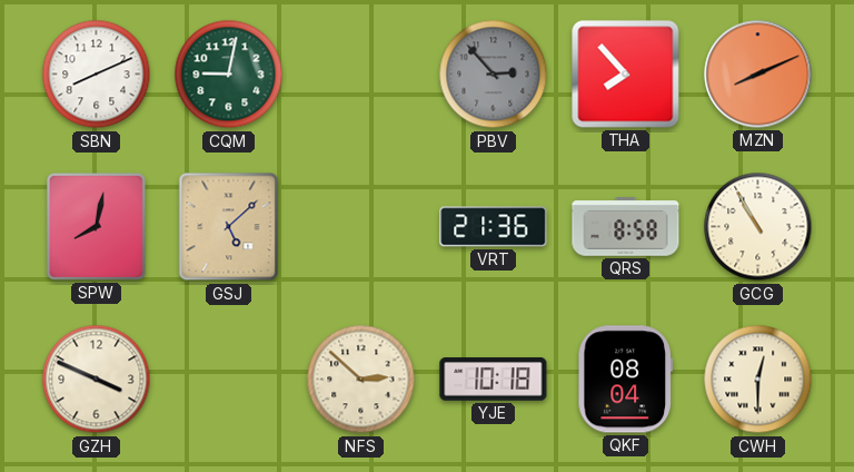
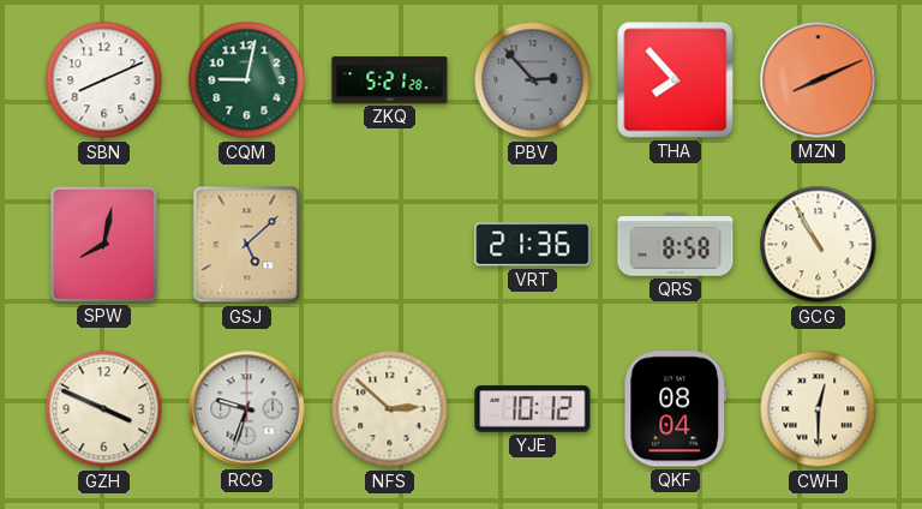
ZKQ: none -> 5:21
RCG: none -> 9:33
YJE: 10:18 -> 10:12
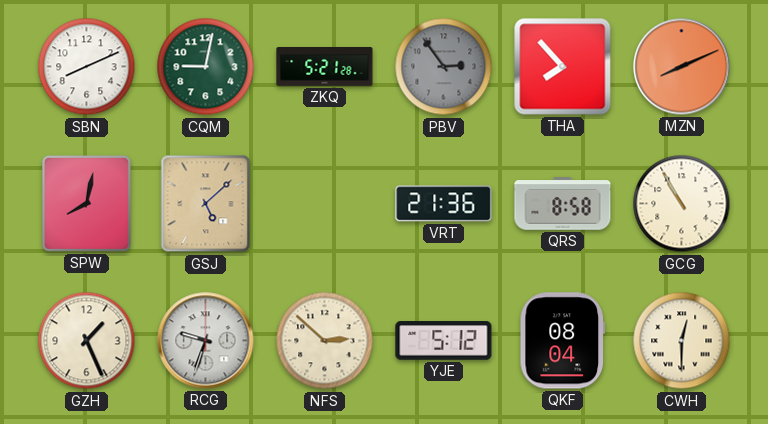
PBV: 2:53 -> 2:54
GZH: 3:49 -> 1:26
YJE: 10:12 -> 5:12
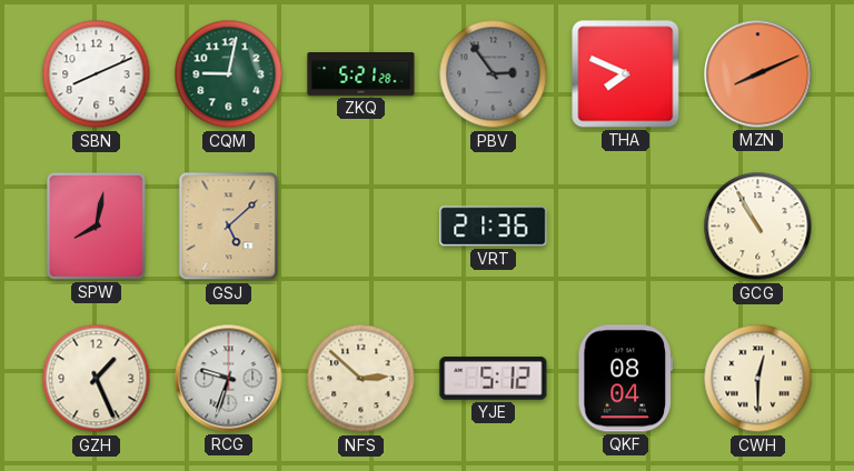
THA: 7:53 -> 7:49
QRS: 8:58 -> none
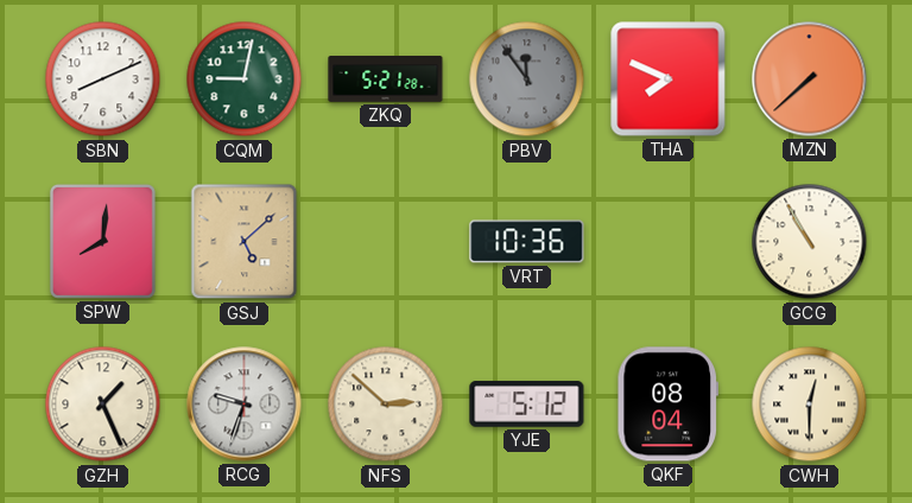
PBV: 2:54 -> 11:54
MZN: 8:11 -> 7:38
SPW: 8:02 -> 8:01
VRT: 21:36 -> 10:36
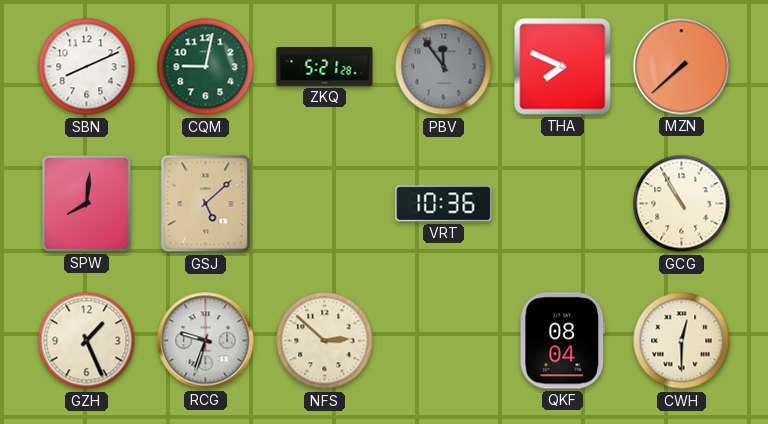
YJE: 5:12 -> none
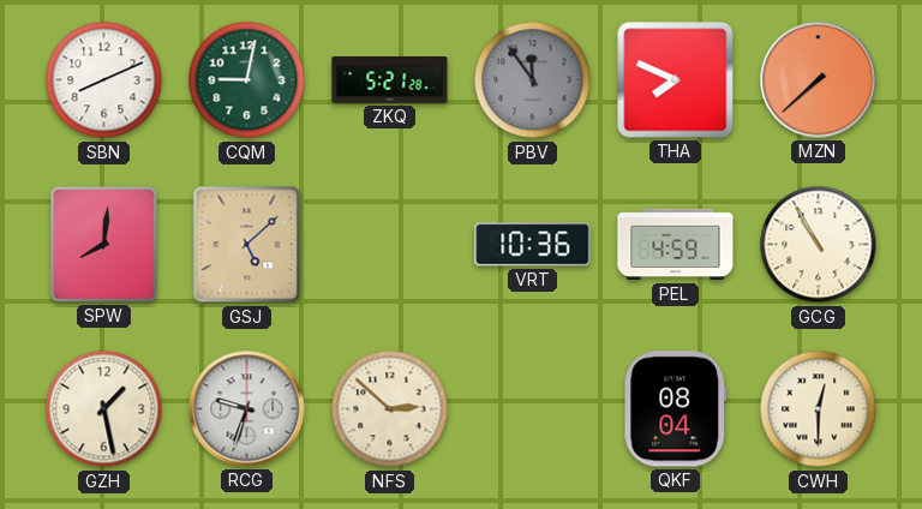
PEL: none -> 4:59
GZH: 1:26 -> 1:28
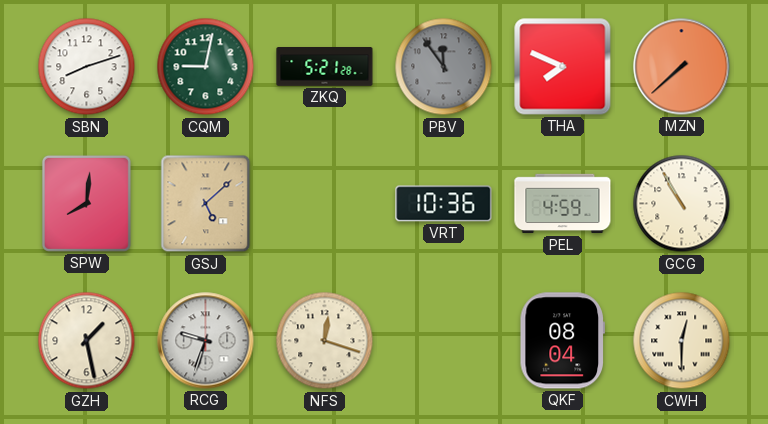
SBN: 8:11 -> 8:12
NFS: 2:52 -> 12:18
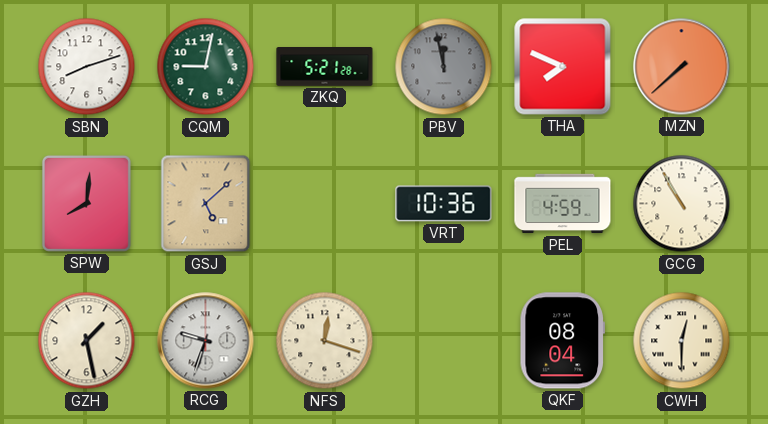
PBV: 11:54 -> 11:58
